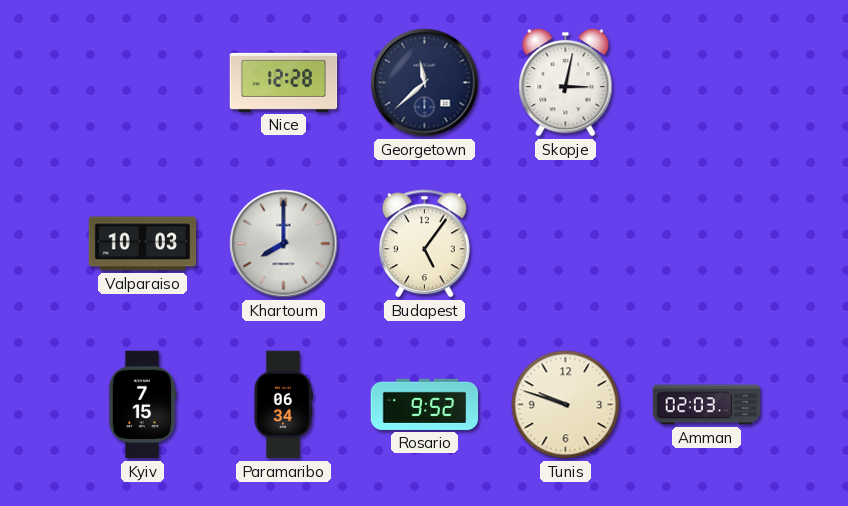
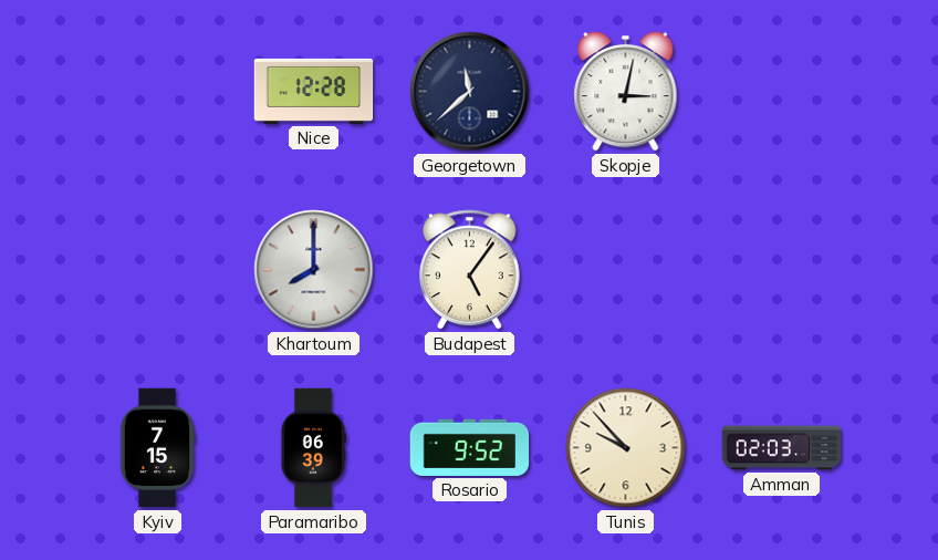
Valparaiso: 10:03 -> none
Paramaribo: 06:34 -> 06:39
Tunis: 9:48 -> 9:53
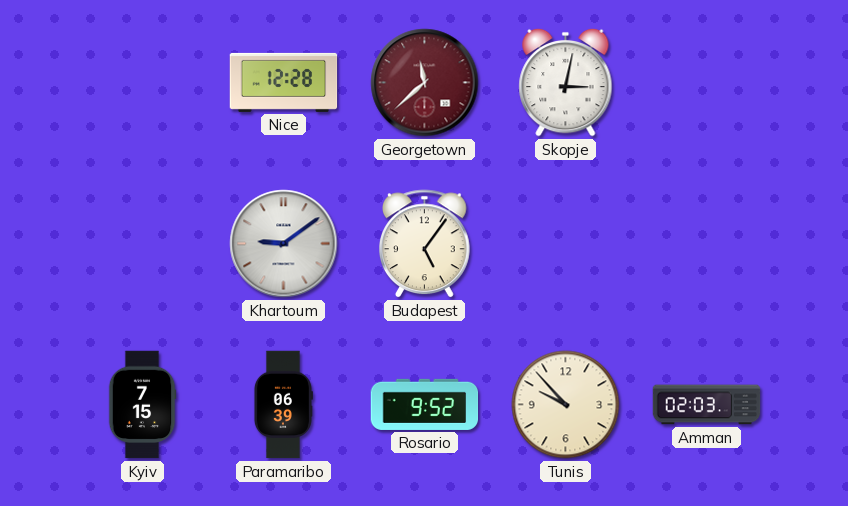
Georgetown dial: navy -> burgundy
Khartoum: 8:00 -> 9:09
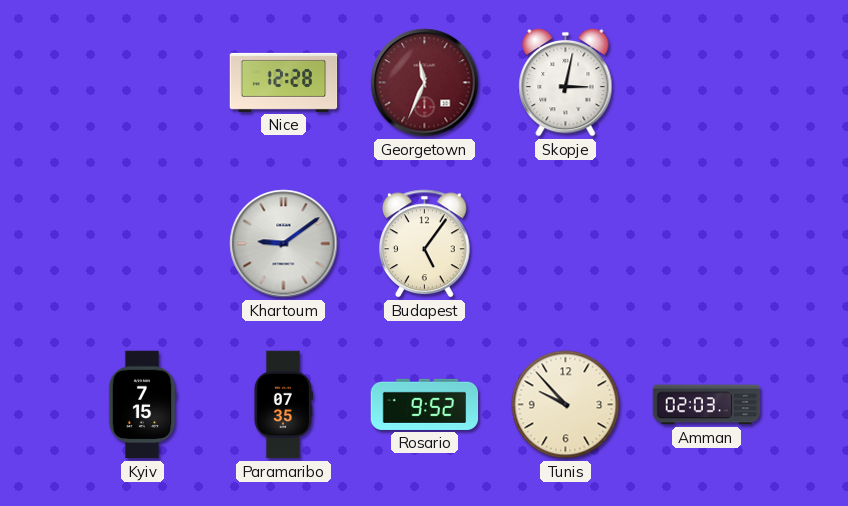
Georgetown: 11:38 -> 11:34
Paramaribo: 06:39 -> 07:35
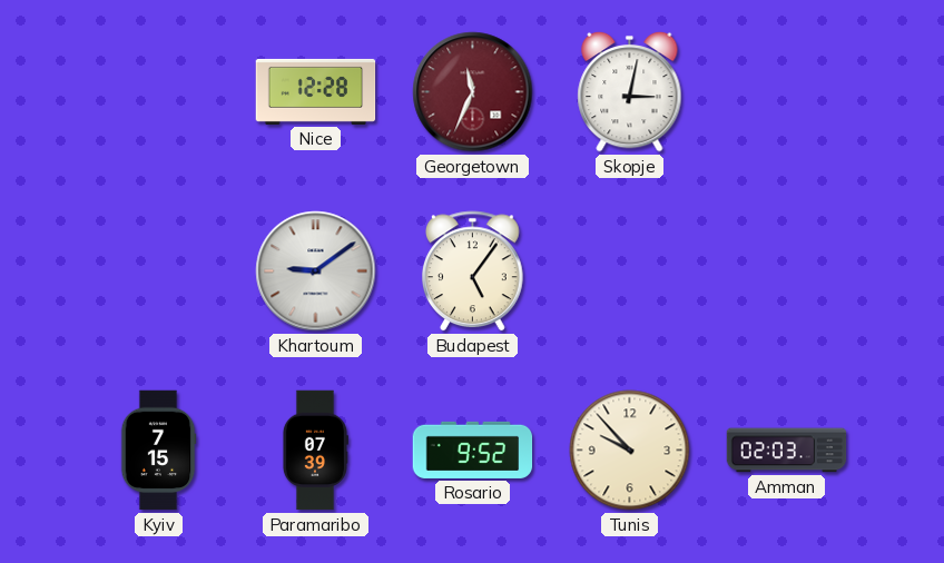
Paramaribo: 07:35 -> 07:39
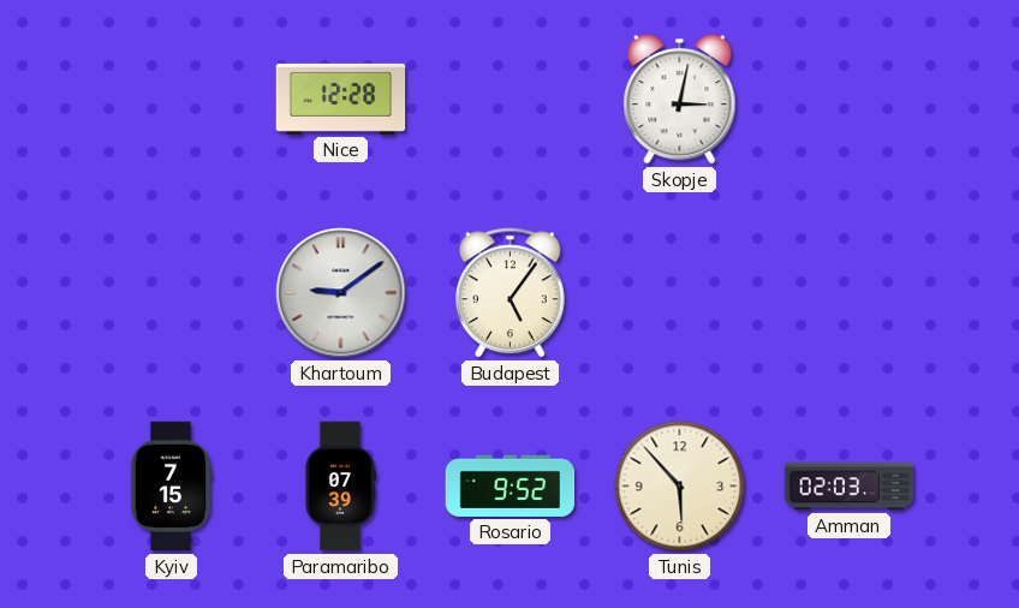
Georgetown: 11:34 -> none
Tunis: 9:53 -> 5:53
